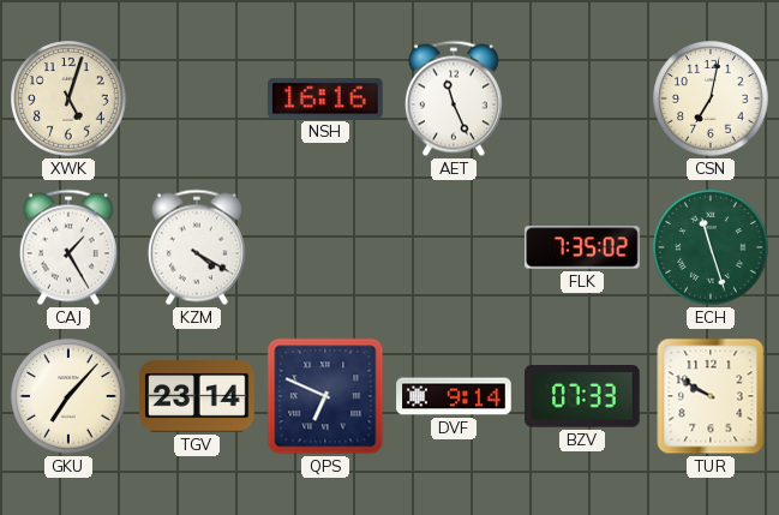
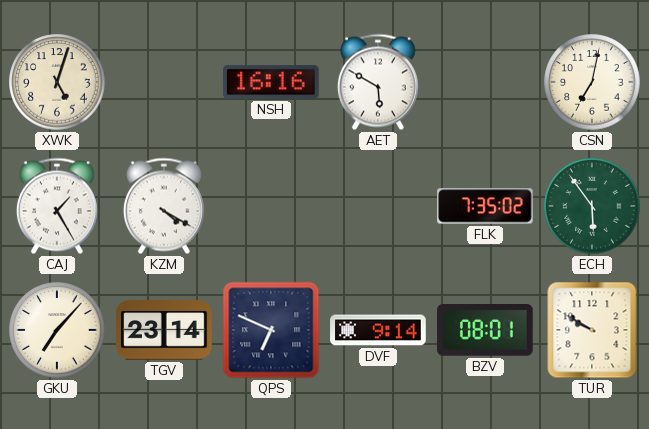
AET: 11:26 -> 5:50
ECH: 11:27 -> 5:54
BZV: 07:33 -> 08:01
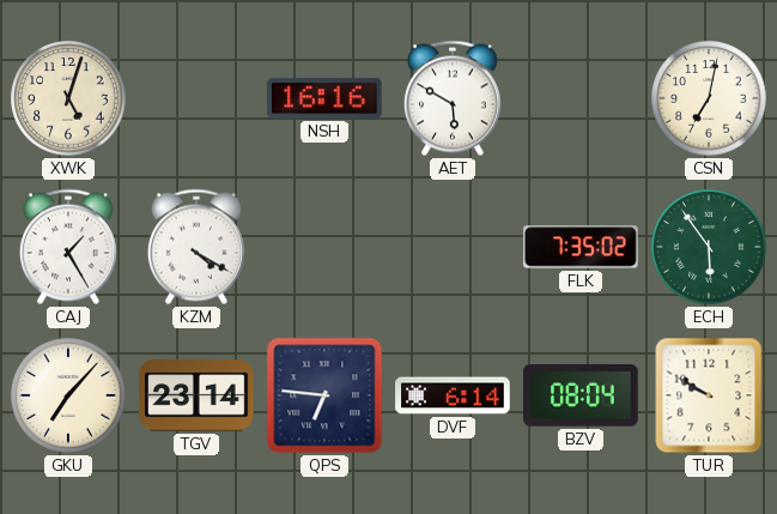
QPS: 6:49 -> 6:46
DVF: 9:14 -> 6:14
BZV: 08:01 -> 08:04
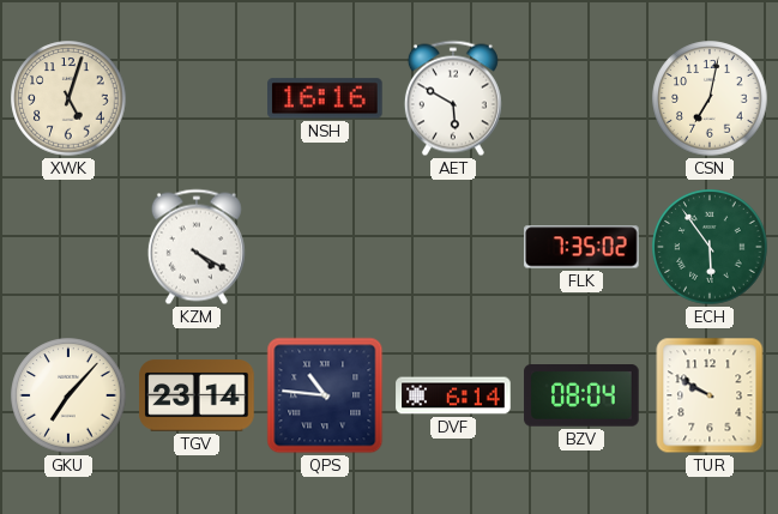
CAJ: 1:25 -> none
QPS: 6:46 -> 10:46
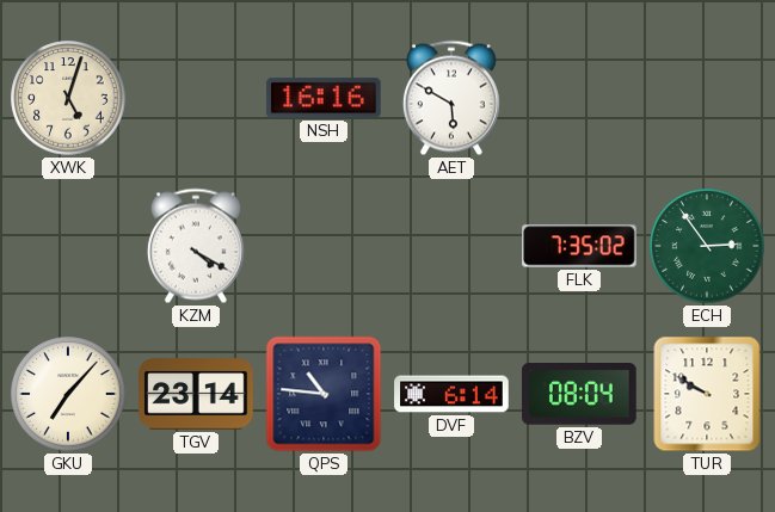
CSN: 7:02 -> none
ECH: 5:54 -> 2:54
